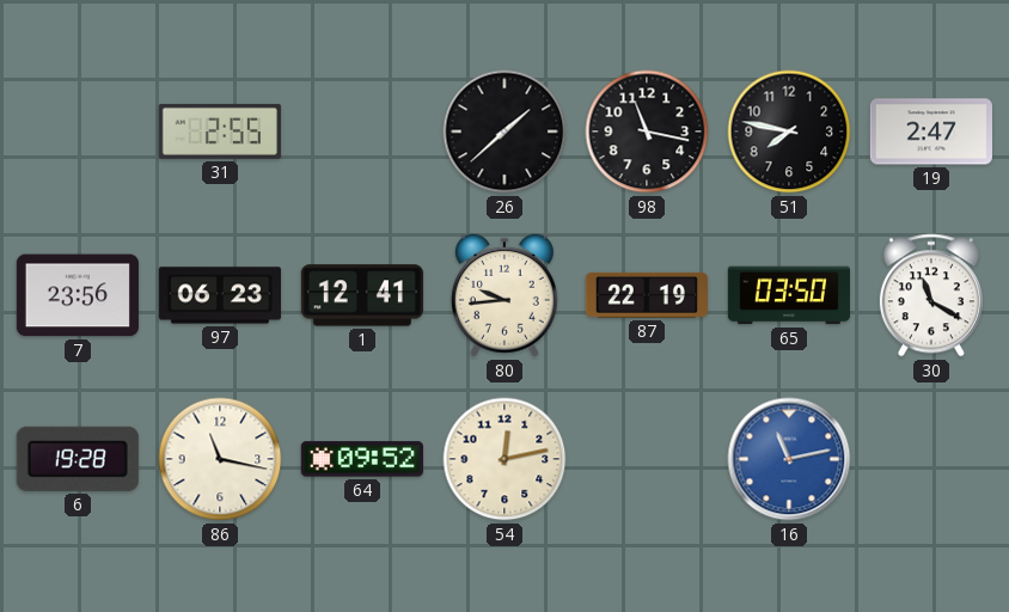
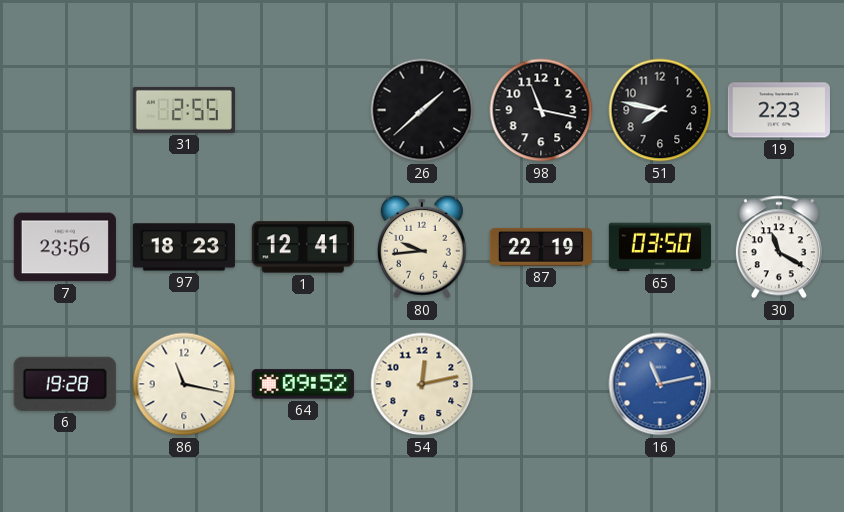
19: 2:47 -> 2:23
97: 06:23 -> 18:23
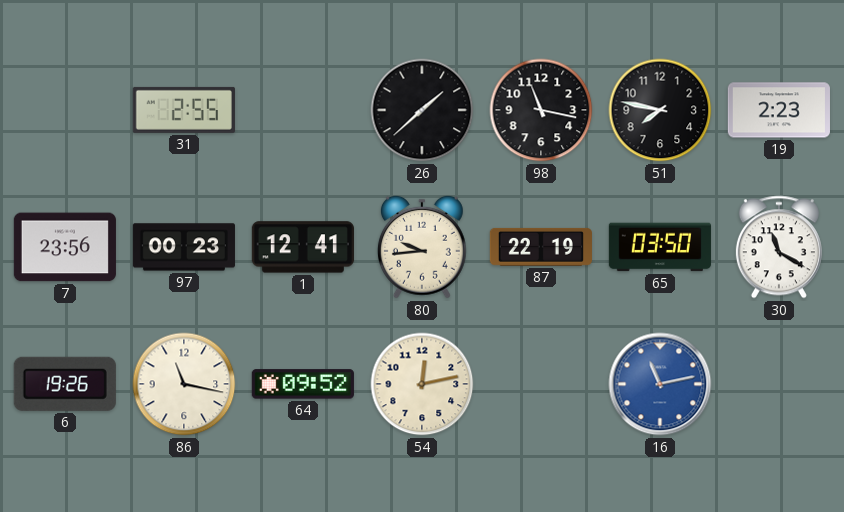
97: 18:23 -> 00:23
6: 19:28 -> 19:26
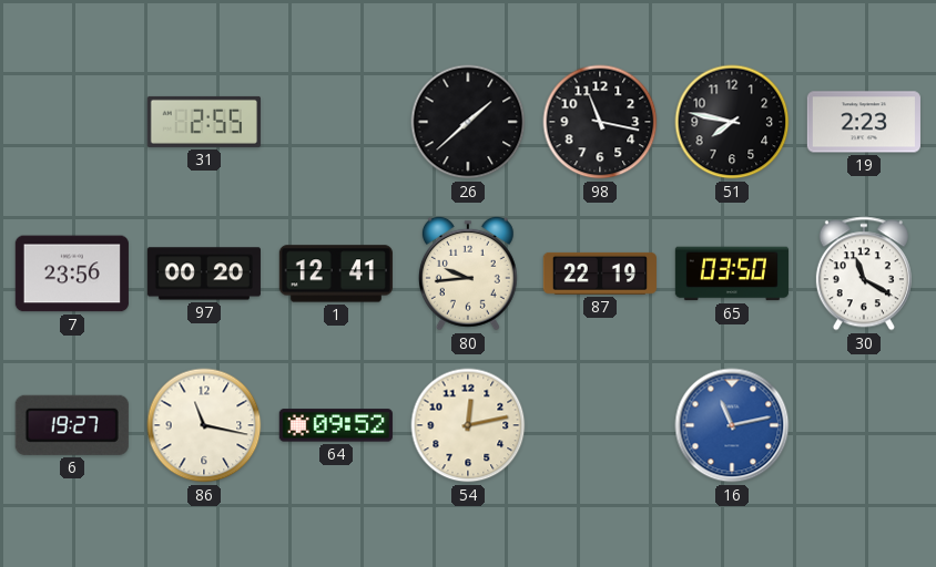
97: 00:23 -> 00:20
6: 19:26 -> 19:27
